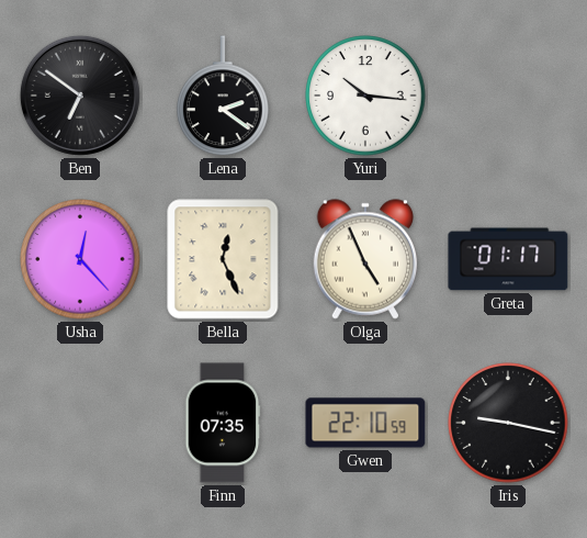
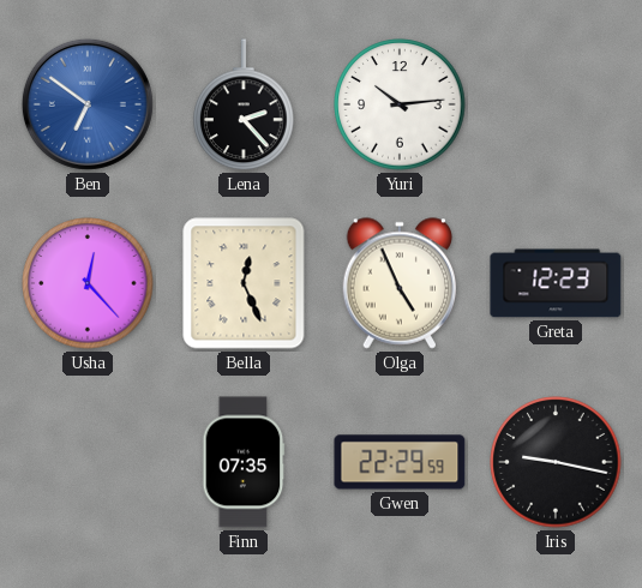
Ben dial: black -> blue
Lena: 2:21 -> 2:23
Yuri: 10:16 -> 10:14
Greta: 01:17 -> 12:23
Gwen: 22:10 -> 22:29
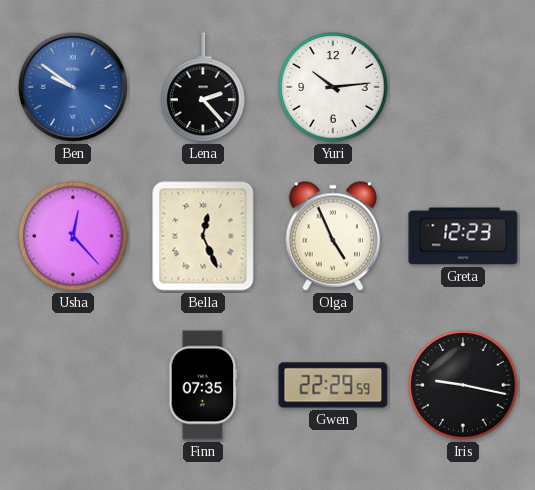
Ben: 6:51 -> 9:51
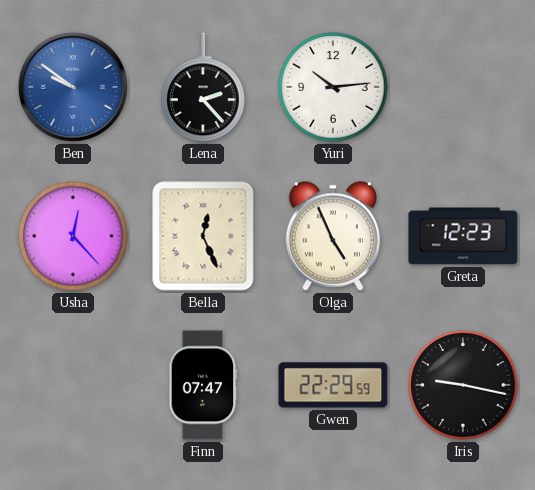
Finn: 07:35 -> 07:47
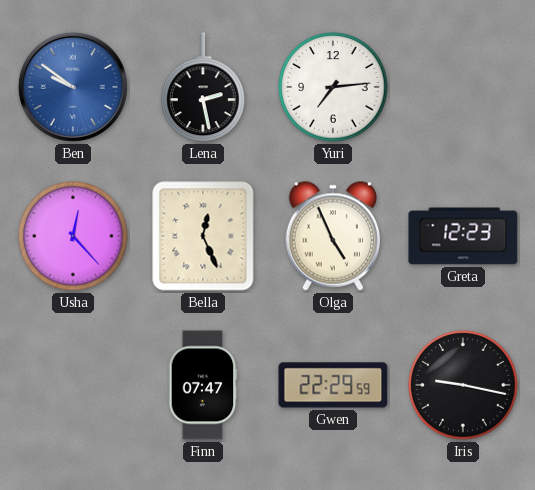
Lena: 2:23 -> 2:28
Yuri: 10:14 -> 7:14
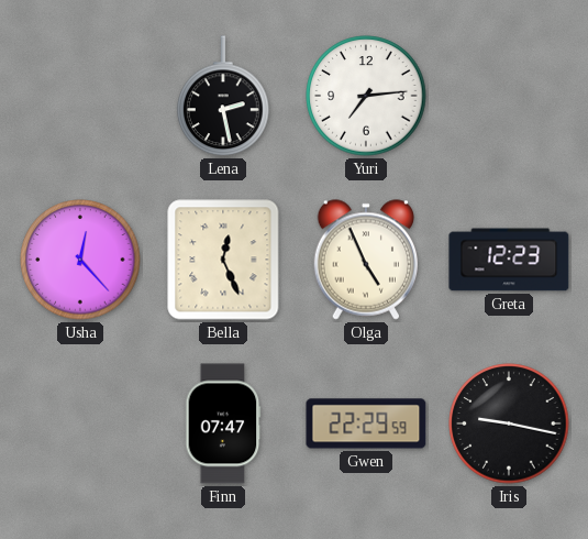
Ben: 9:51 -> none
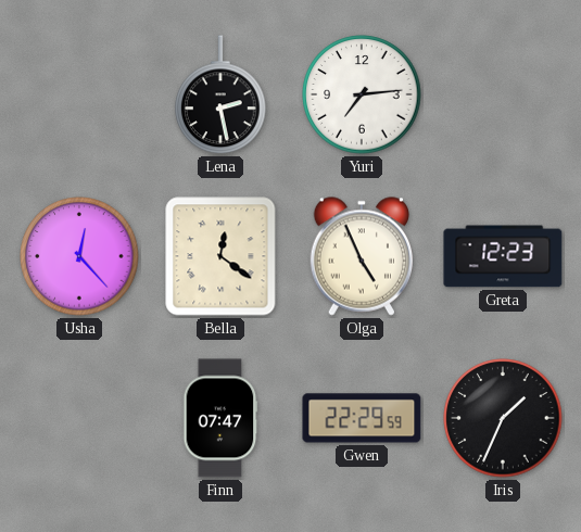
Bella: 12:26 -> 12:21
Iris: 9:17 -> 1:34
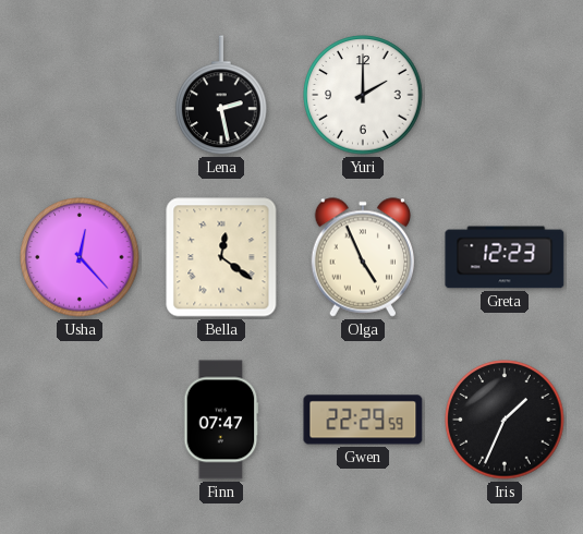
Yuri: 7:14 -> 2:00
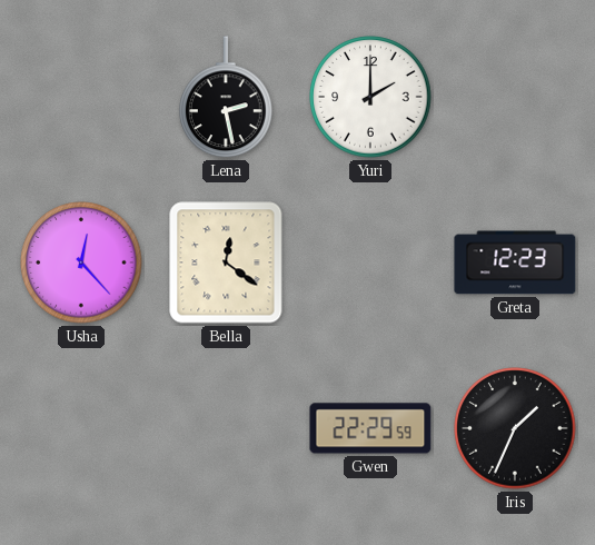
Olga: 4:56 -> none
Finn: 07:47 -> none
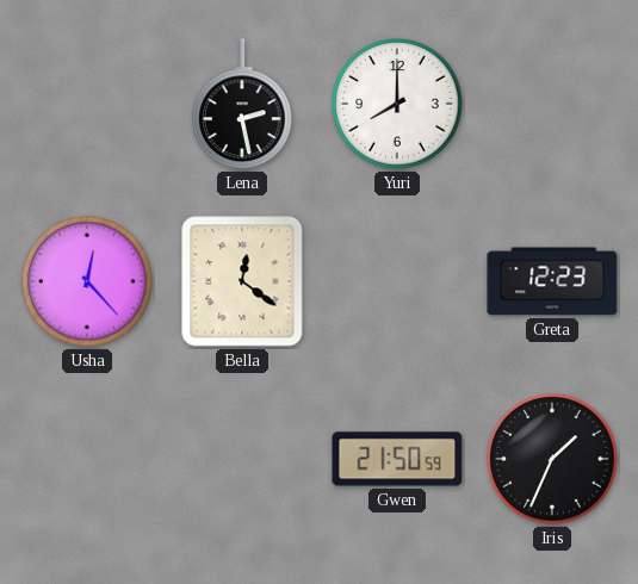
Yuri: 2:00 -> 8:00
Gwen: 22:29 -> 21:50
